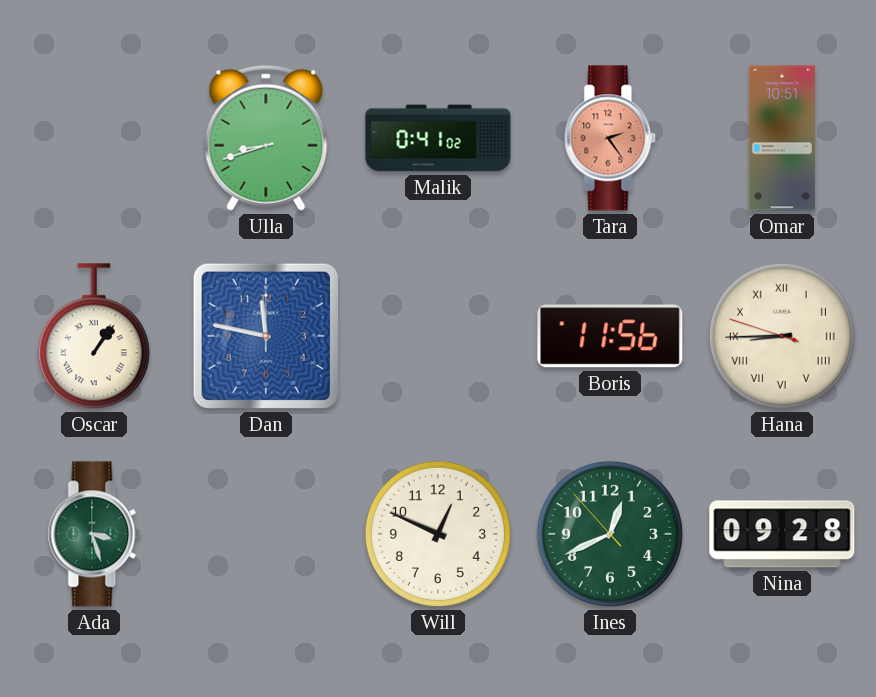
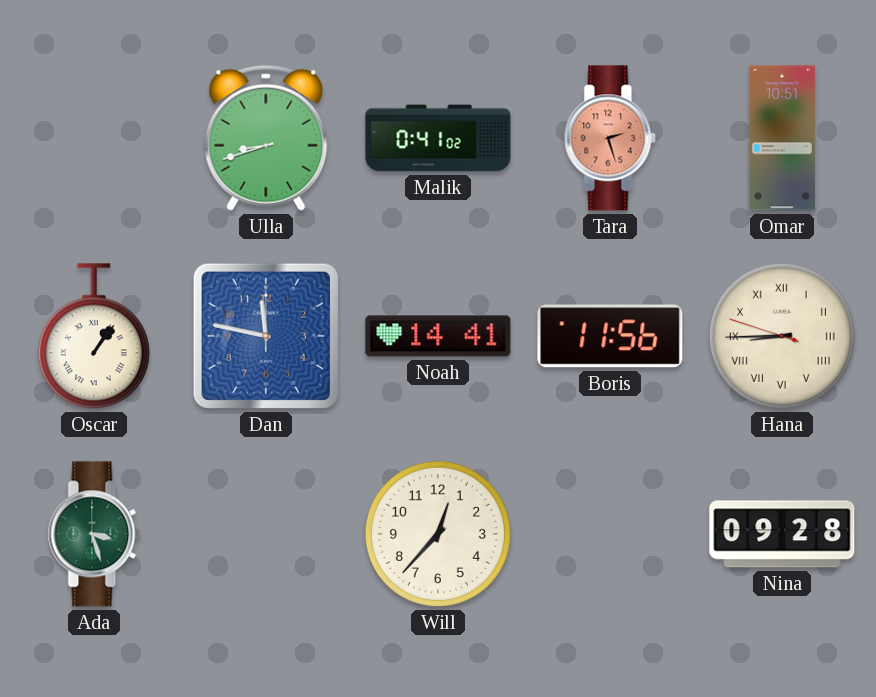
Tara: 2:24 -> 2:27
Noah: none -> 14:41
Will: 12:49 -> 12:37
Ines: 12:40 -> none
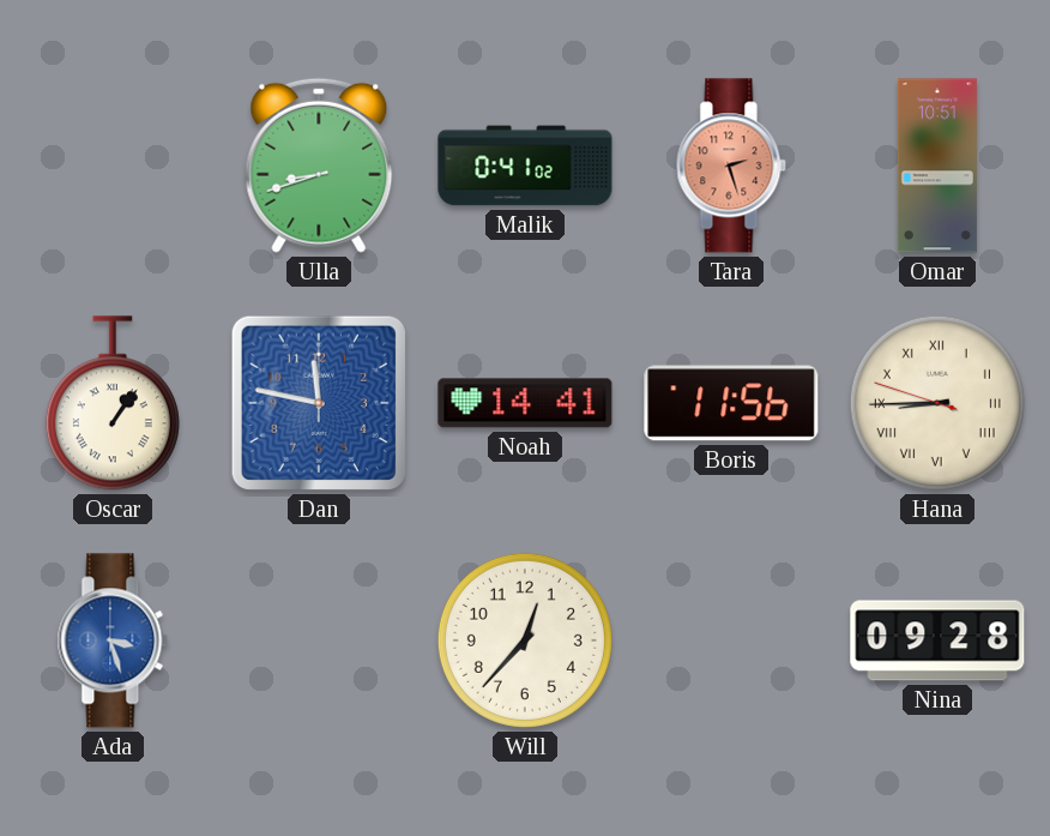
Ada dial: green -> blue
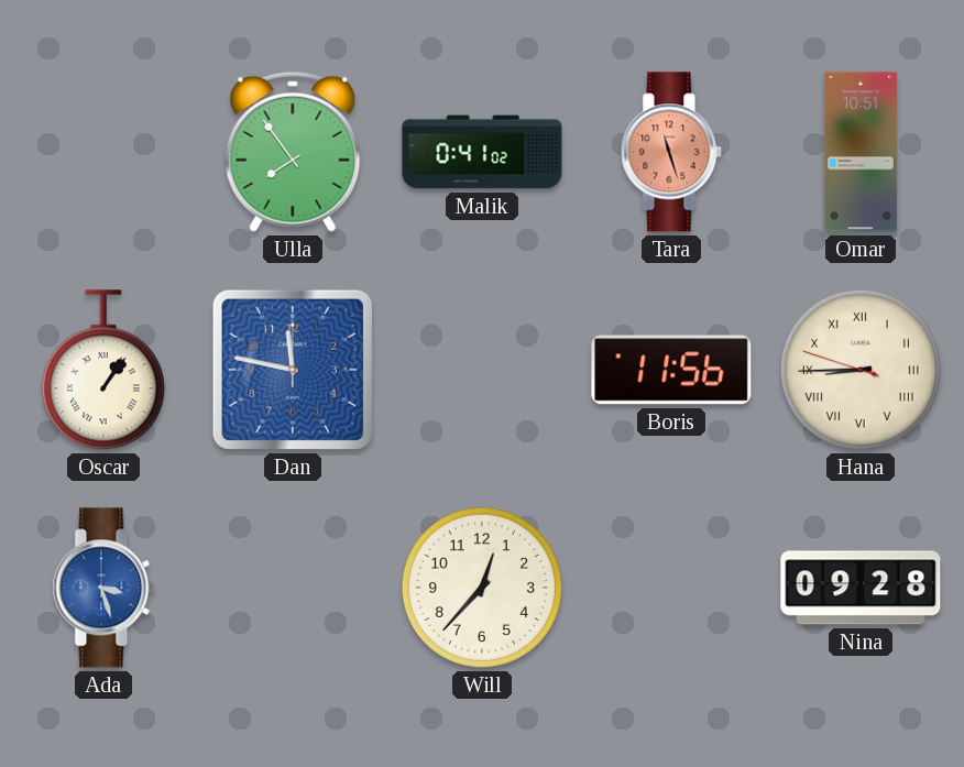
Ulla: 8:42 -> 7:54
Tara: 2:27 -> 11:27
Noah: 14:41 -> none
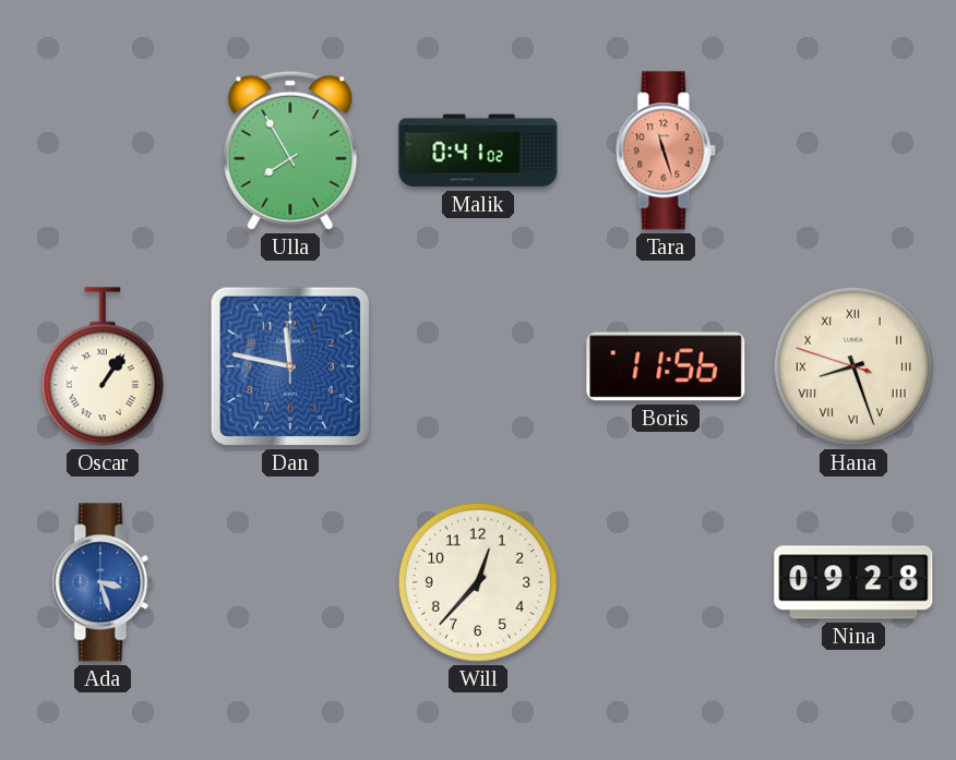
Ulla: 7:54 -> 7:55
Omar: 10:51 -> none
Hana: 8:44 -> 8:26
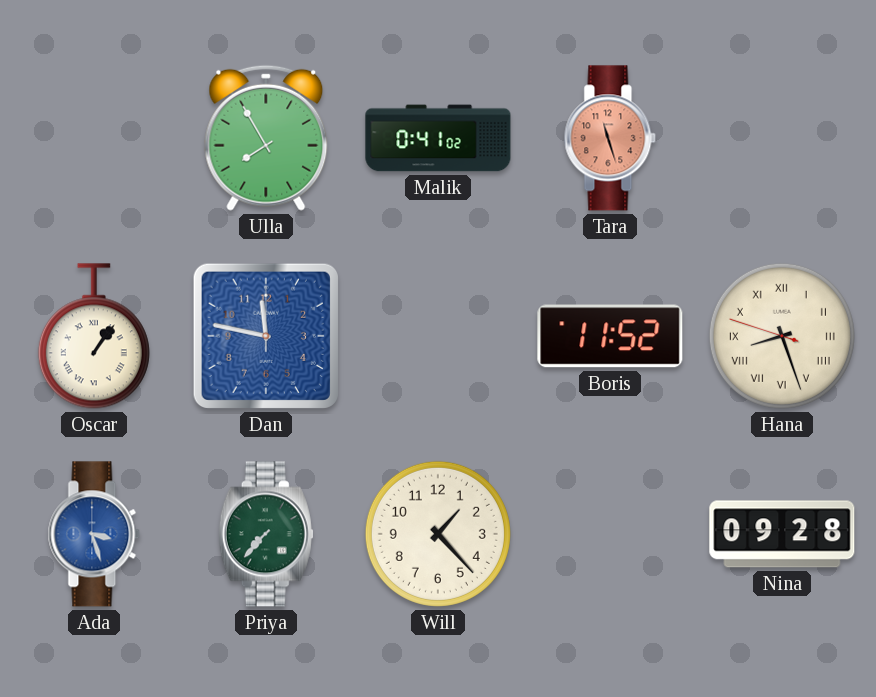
Boris: 11:56 -> 11:52
Priya: none -> 7:37
Will: 12:37 -> 1:23
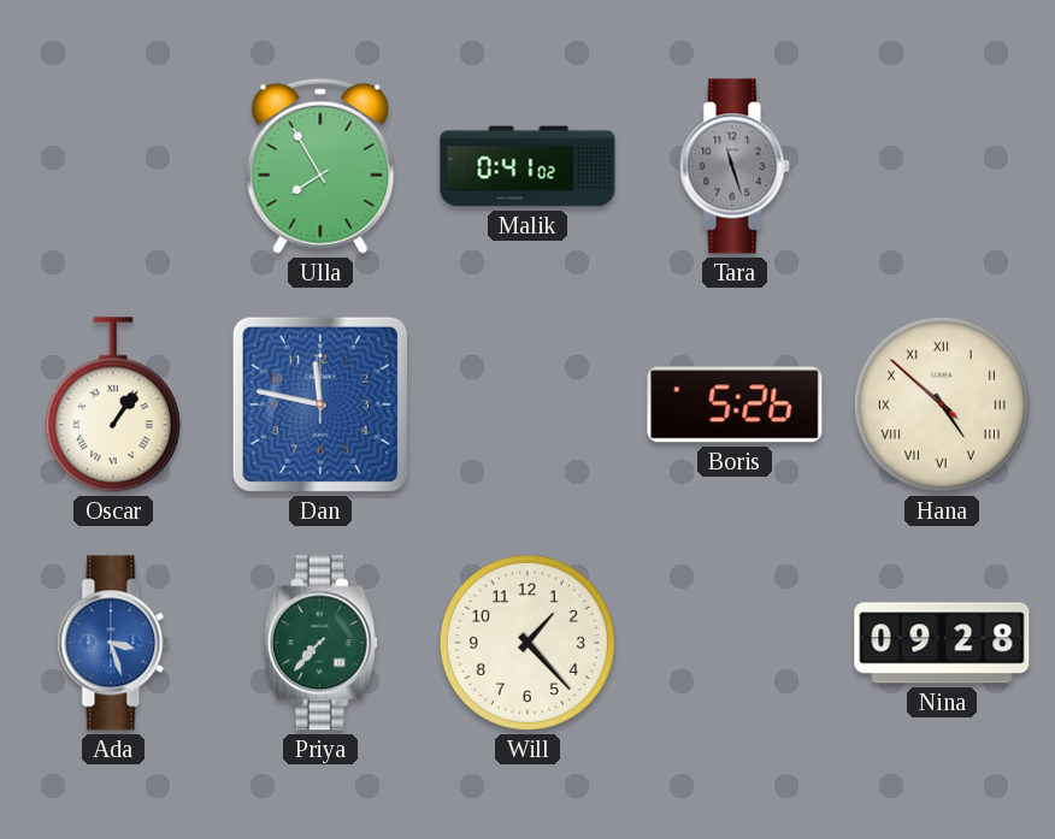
Tara dial: salmon -> grey
Boris: 11:52 -> 5:26
Hana: 8:26 -> 4:51
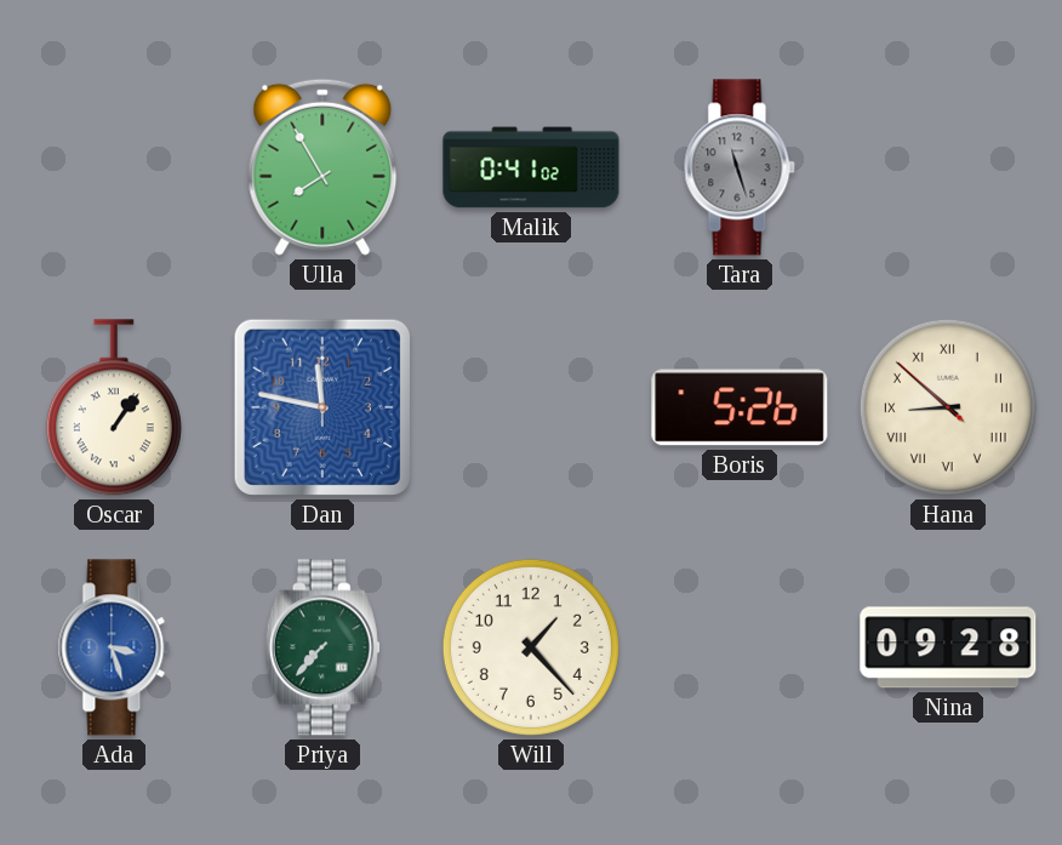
Hana: 4:51 -> 8:51
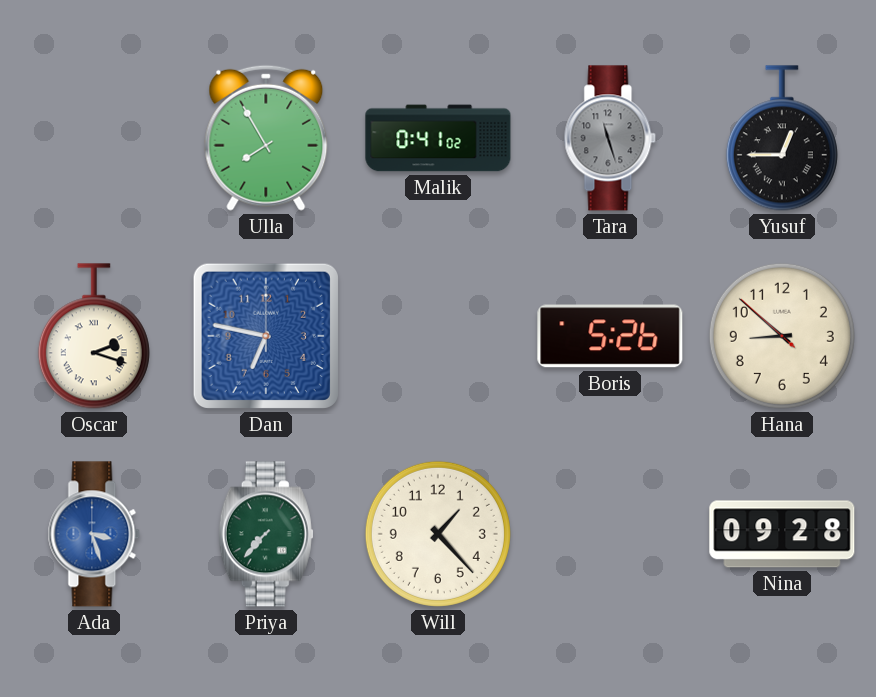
Yusuf: none -> 12:45
Oscar: 1:06 -> 2:18
Dan: 11:47 -> 6:47
Hana numerals: Roman -> Arabic
